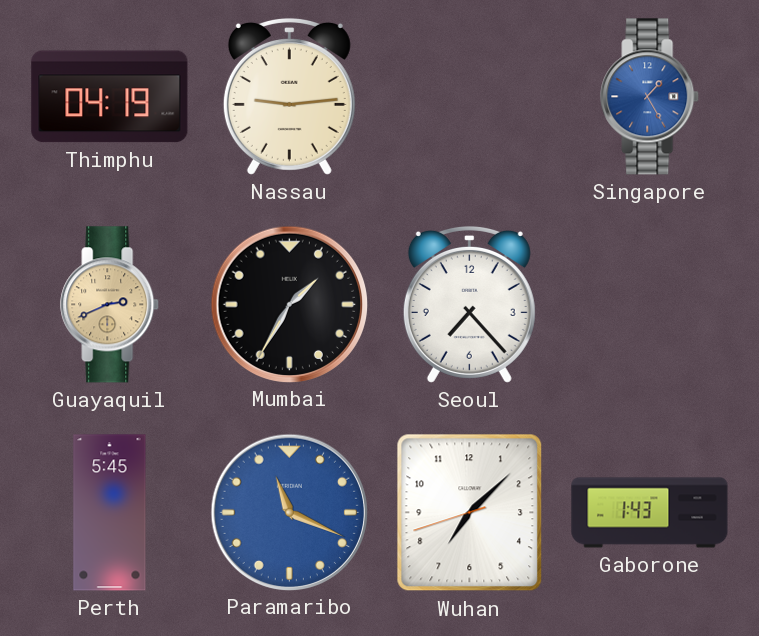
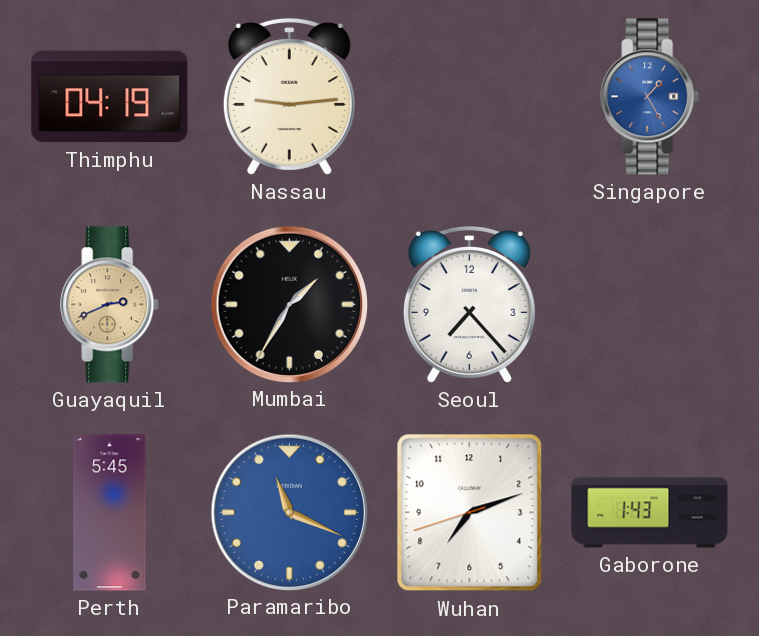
Wuhan: 7:07 -> 7:11
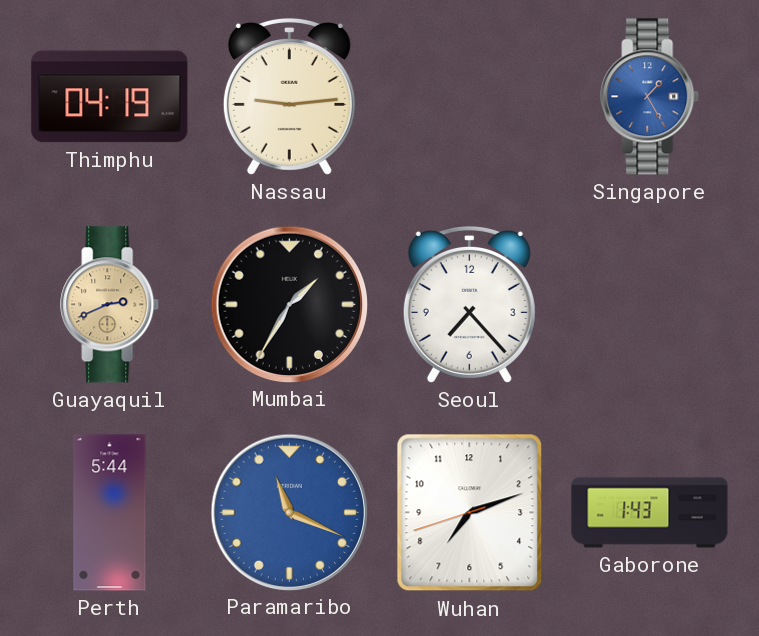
Perth: 5:45 -> 5:44
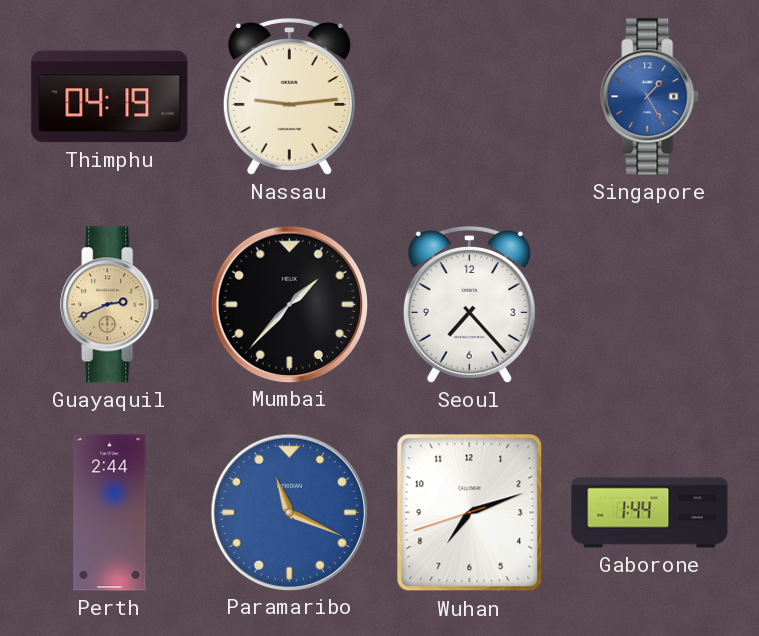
Mumbai: 1:35 -> 1:37
Perth: 5:44 -> 2:44
Gaborone: 1:43 -> 1:44
